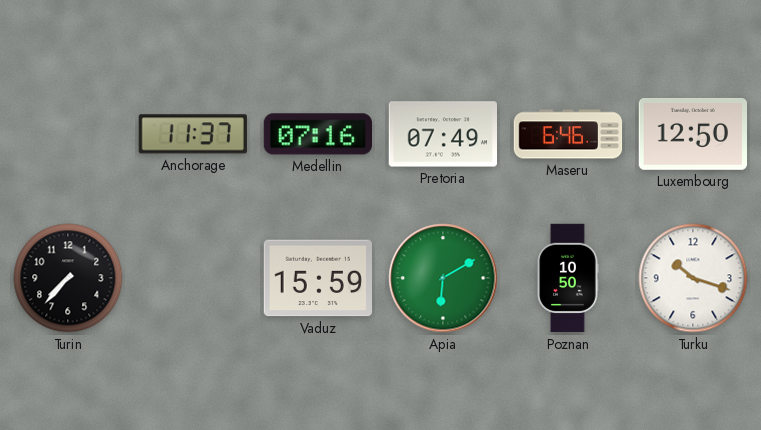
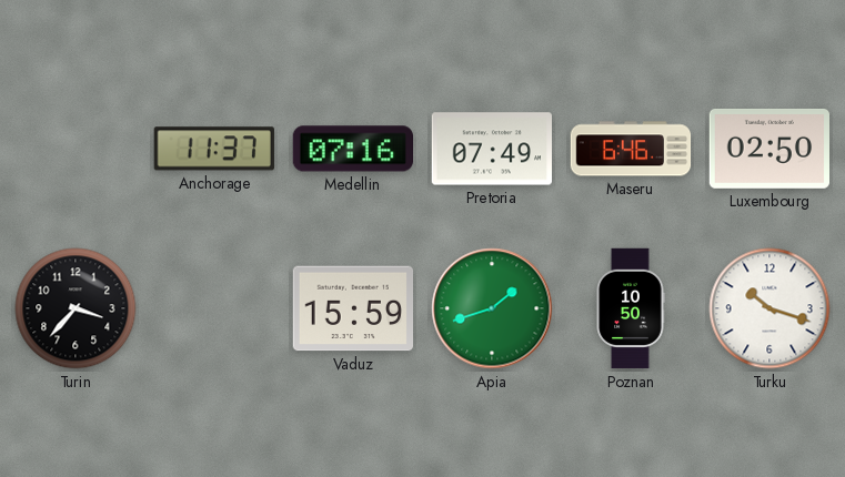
Luxembourg: 12:50 -> 02:50
Turin: 7:37 -> 3:37
Apia: 6:10 -> 1:42
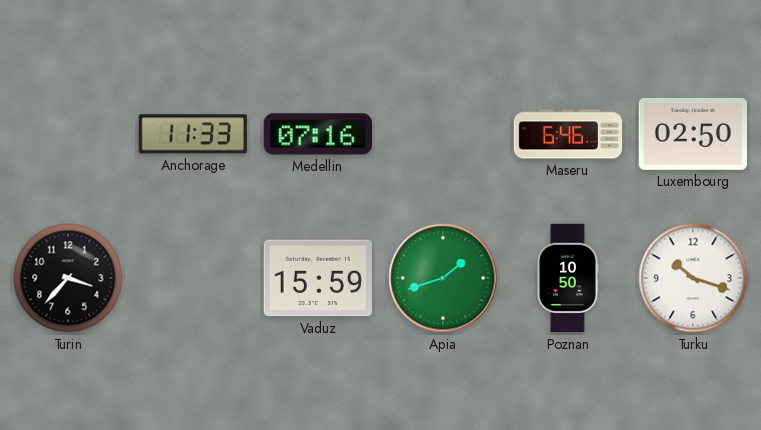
Anchorage: 11:37 -> 11:33
Pretoria: 07:49 -> none
